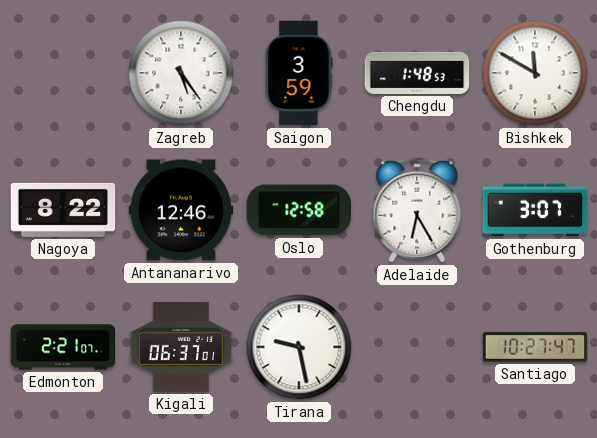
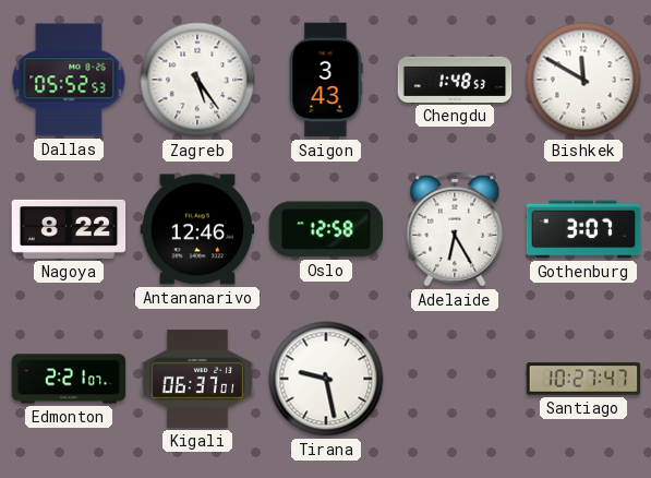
Dallas: none -> 05:52
Saigon: 3:59 -> 3:43
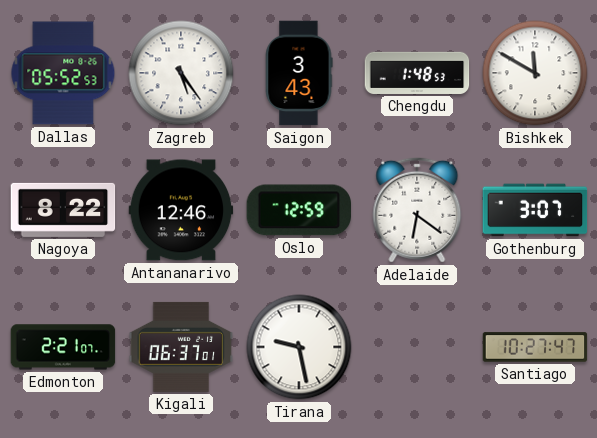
Oslo: 12:58 -> 12:59
Adelaide: 6:25 -> 6:21
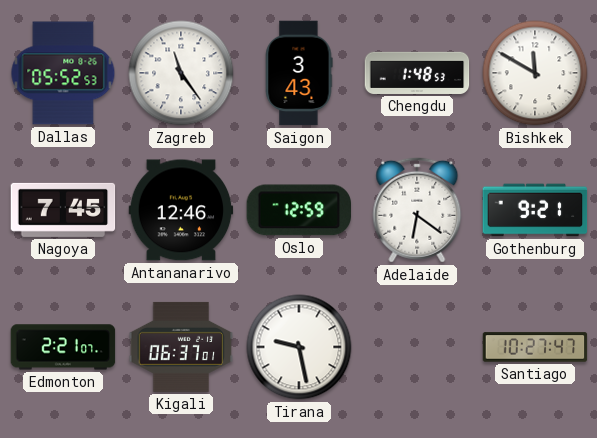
Zagreb: 5:24 -> 11:24
Nagoya: 8:22 -> 7:45
Gothenburg: 3:07 -> 9:21
